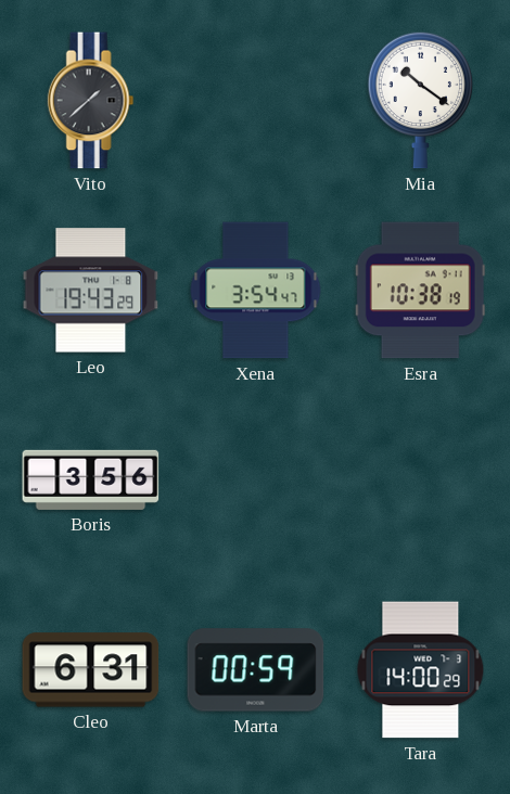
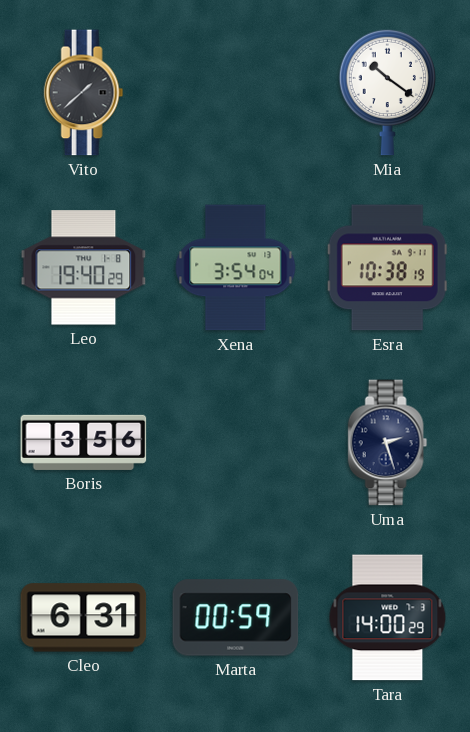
Leo: 19:43 -> 19:40
Xena: 3:54:47 -> 3:54:04
Uma: none -> 2:27
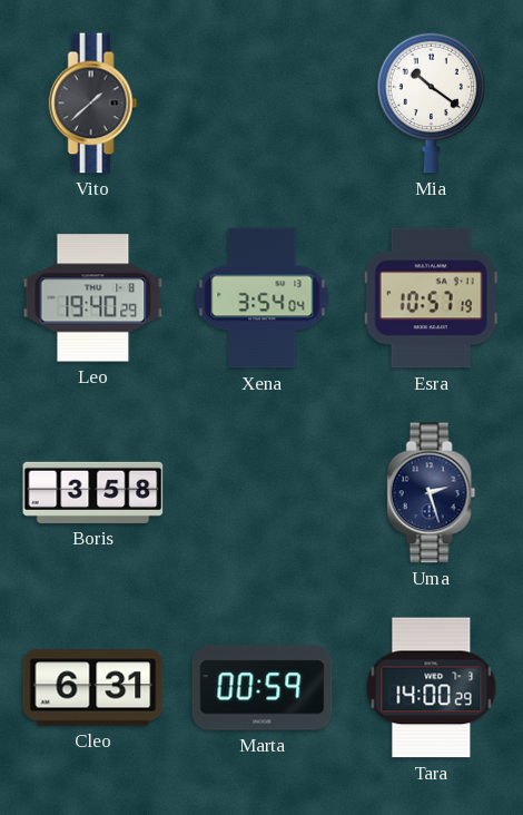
Esra: 10:38 -> 10:57
Boris: 3:56 -> 3:58
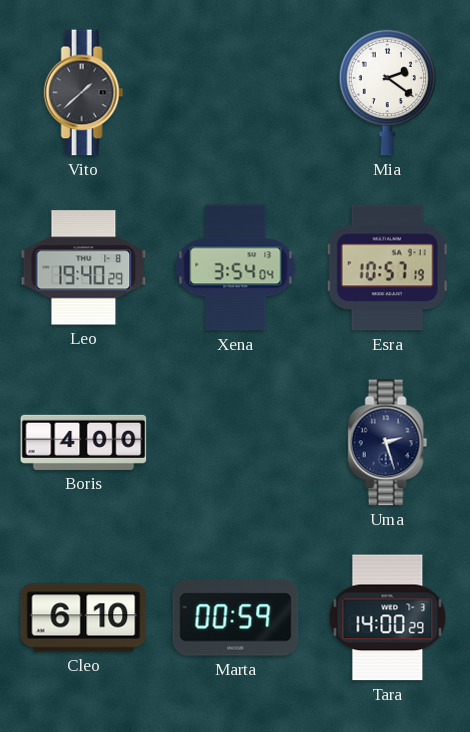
Mia: 10:21 -> 2:21
Boris: 3:58 -> 4:00
Cleo: 6:31 -> 6:10
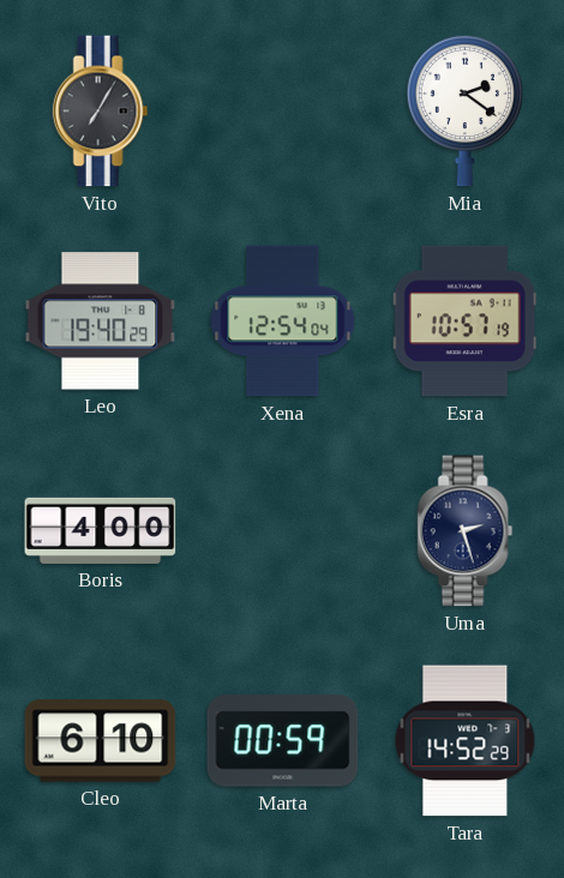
Vito: 1:38 -> 7:05
Xena: 3:54 -> 12:54
Tara: 14:00 -> 14:52
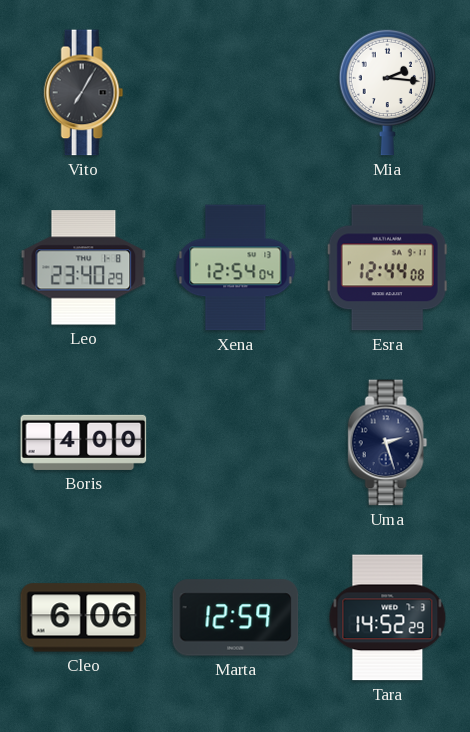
Mia: 2:21 -> 2:16
Leo: 19:40 -> 23:40
Esra: 10:57 -> 12:44
Cleo: 6:10 -> 6:06
Marta: 00:59 -> 12:59
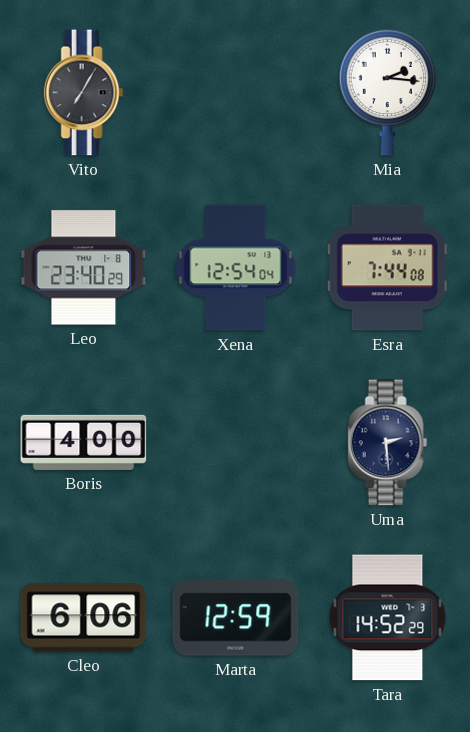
Esra: 12:44 -> 7:44
Uma: 2:27 -> 2:29
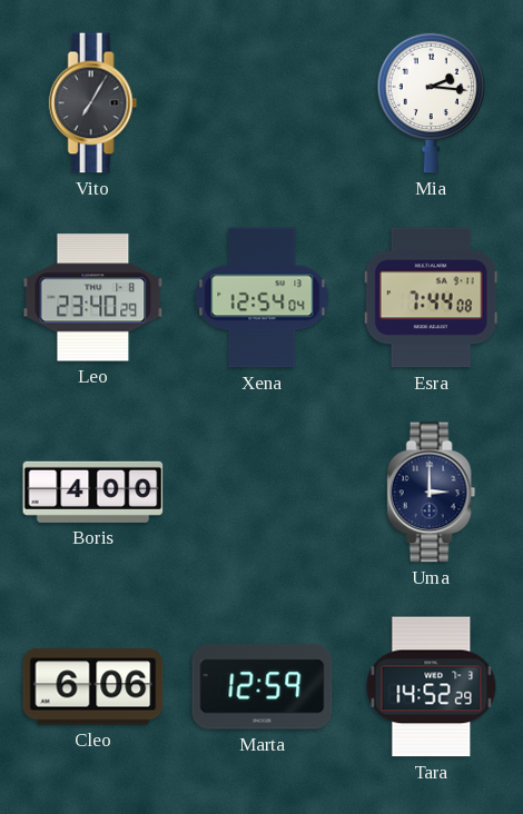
Uma: 2:29 -> 3:00
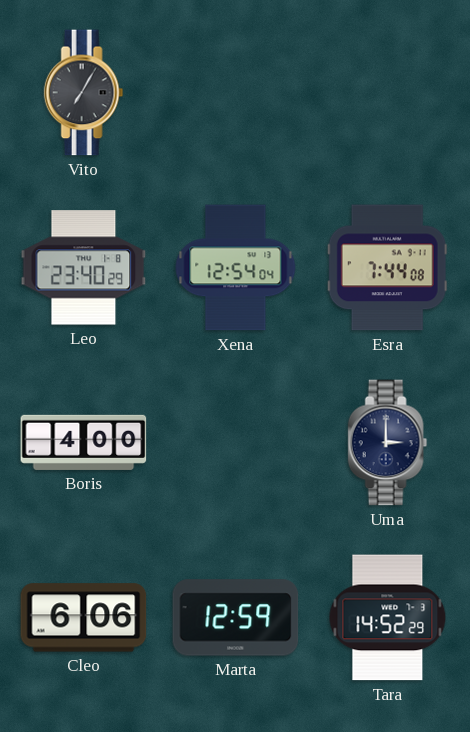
Mia: 2:16 -> none
